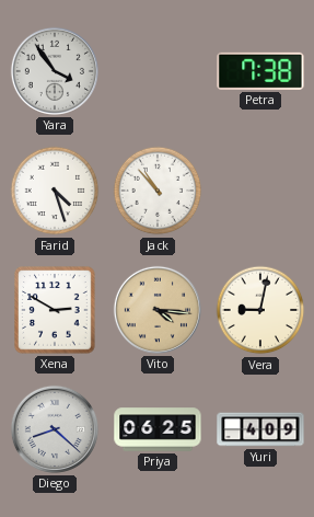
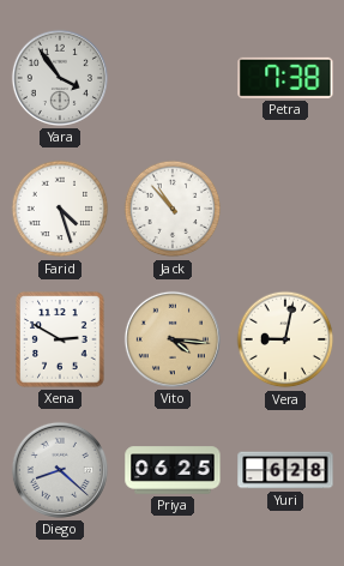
Yuri: 4:09 -> 6:28
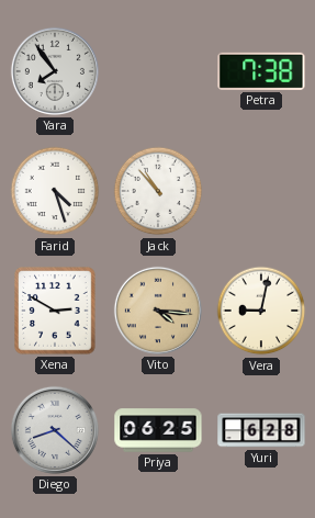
Yara: 3:54 -> 7:54
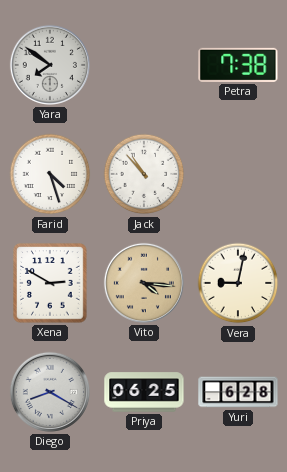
Yara: 7:54 -> 7:51
Diego: 8:22 -> 8:20
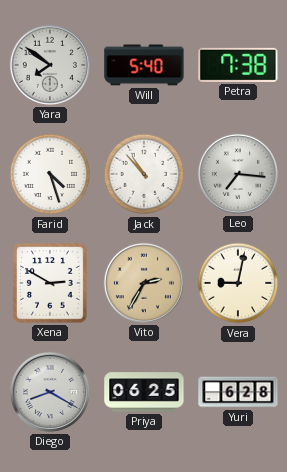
Will: none -> 5:40
Leo: none -> 7:16
Vito: 4:16 -> 2:35
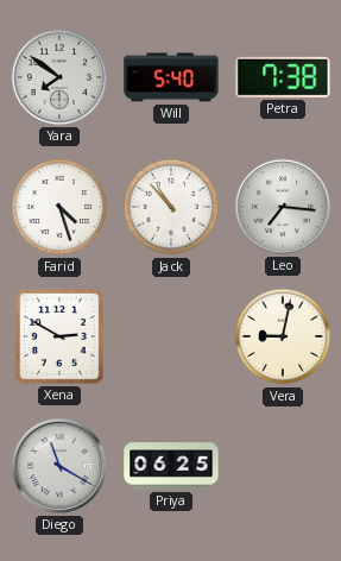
Vito: 2:35 -> none
Diego: 8:20 -> 11:20
Yuri: 6:28 -> none
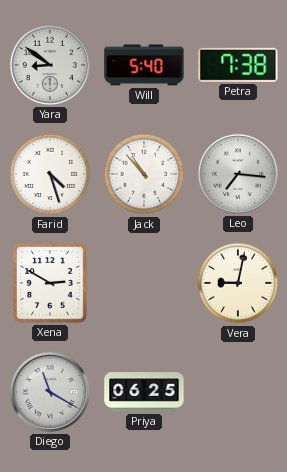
Yara: 7:51 -> 8:51
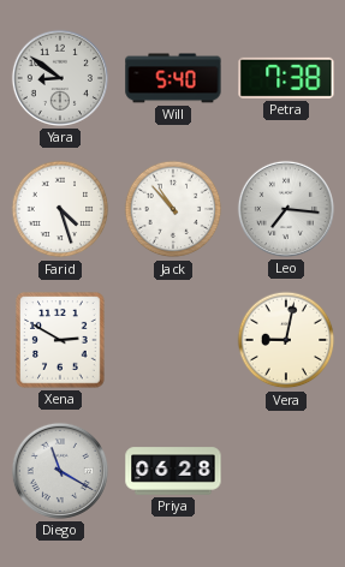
Priya: 06:25 -> 06:28
